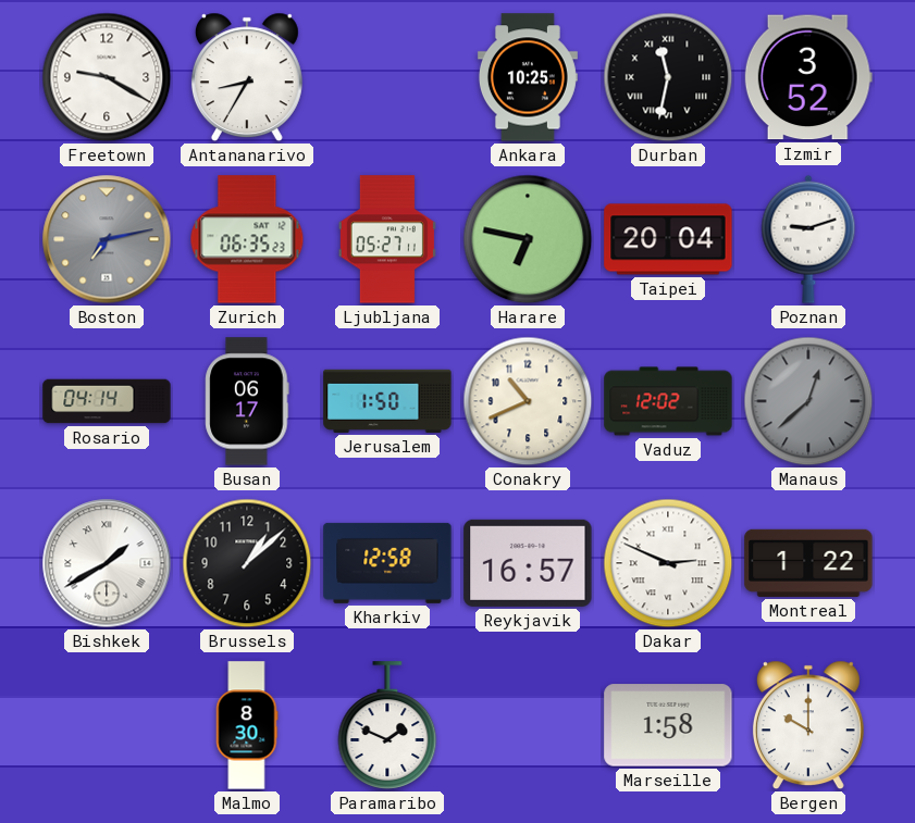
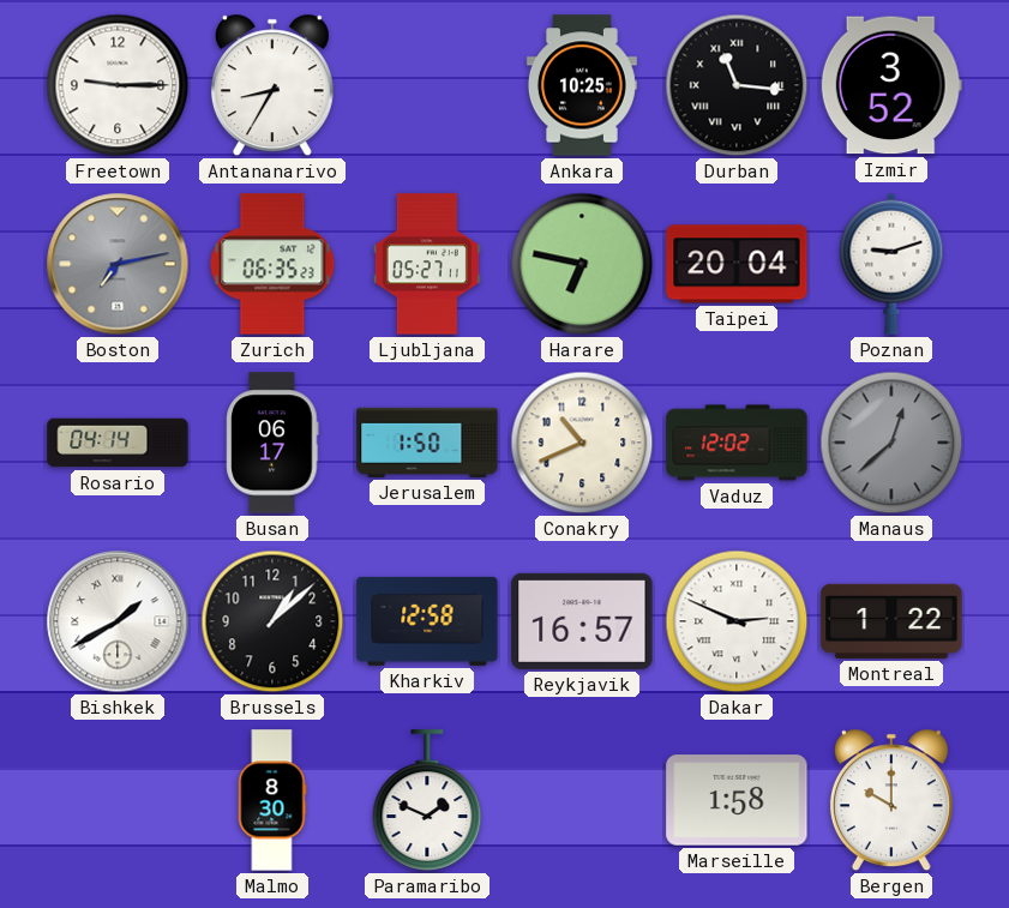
Freetown: 9:20 -> 9:15
Durban: 11:32 -> 11:16
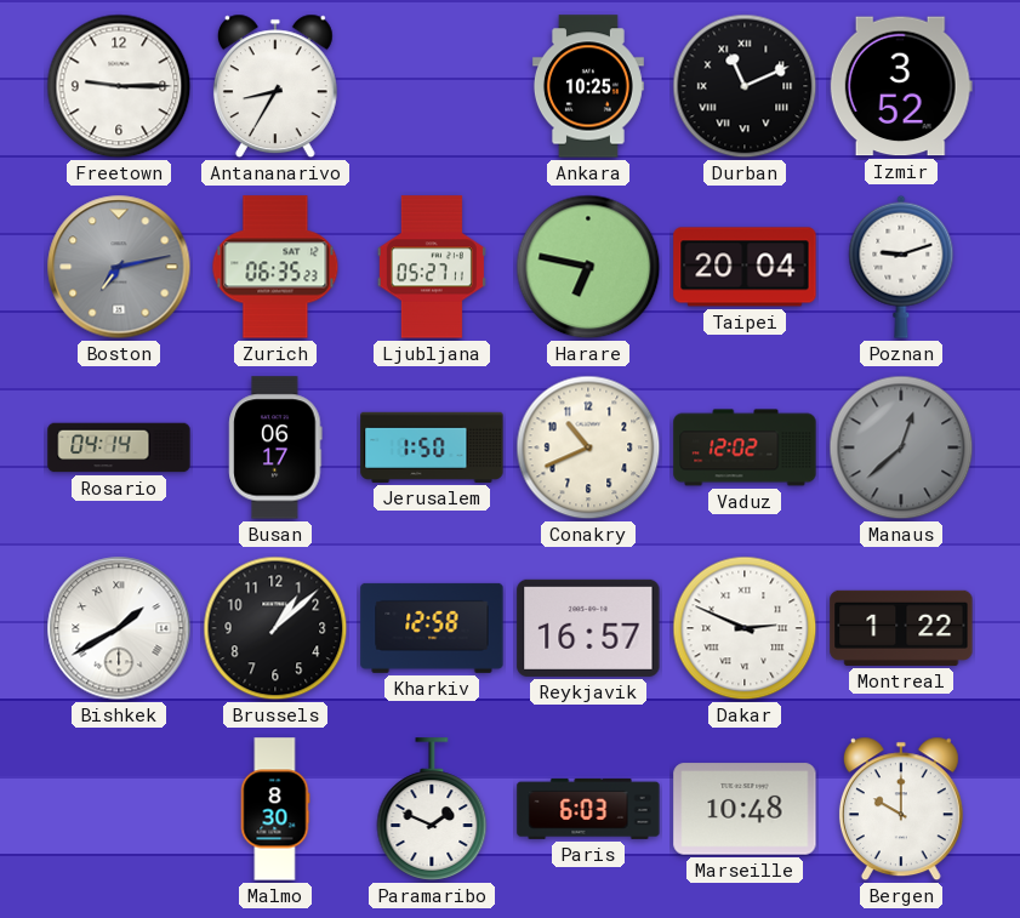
Durban: 11:16 -> 11:11
Paris: none -> 6:03
Marseille: 1:58 -> 10:48
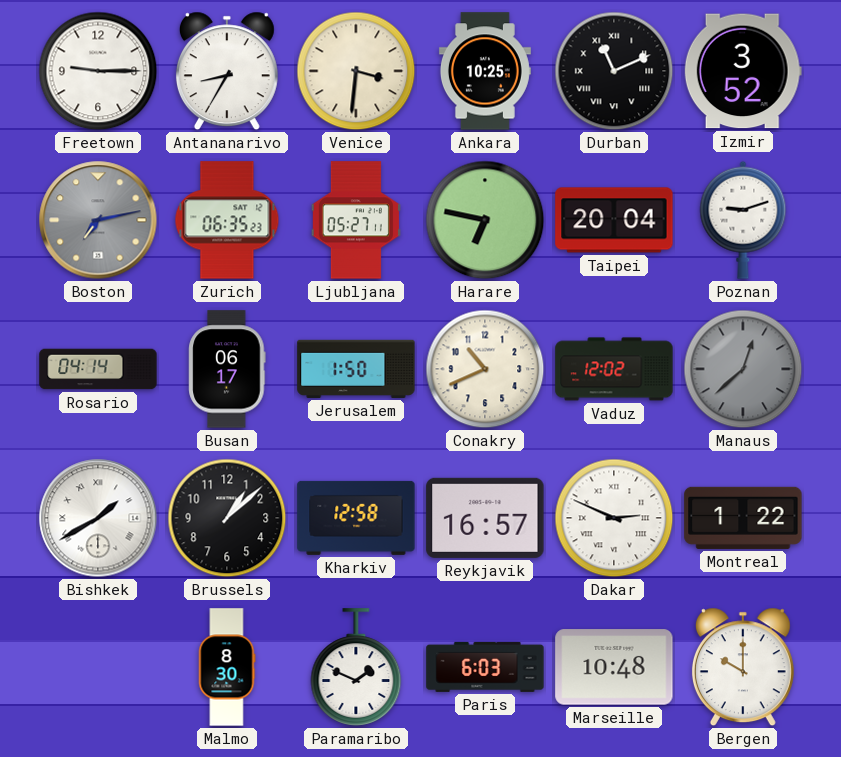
Venice: none -> 3:31
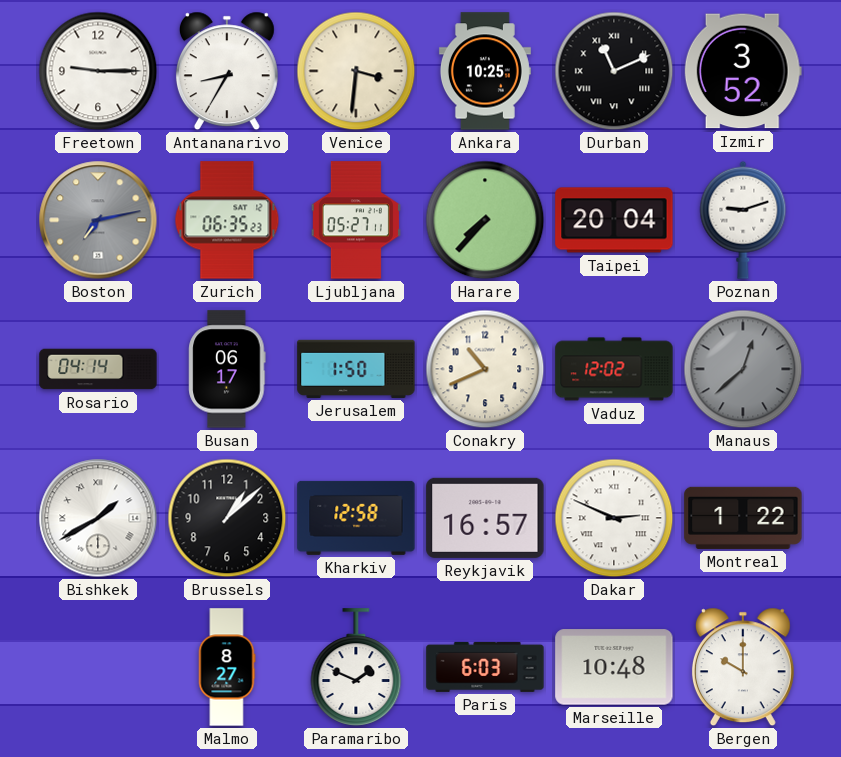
Harare: 6:47 -> 7:37
Malmo: 8:30 -> 8:27
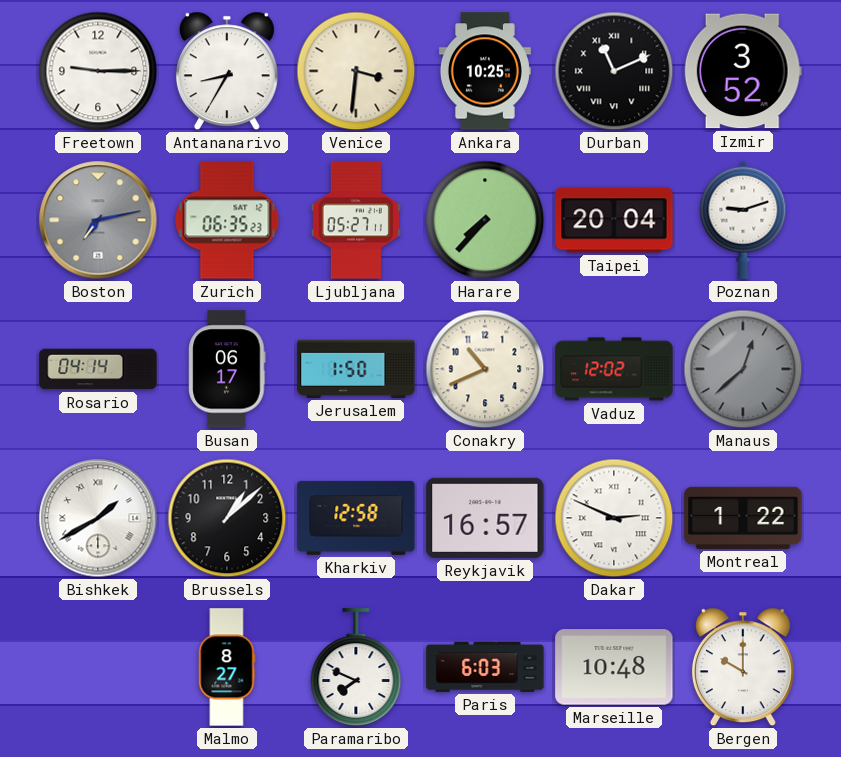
Paramaribo: 1:49 -> 7:49
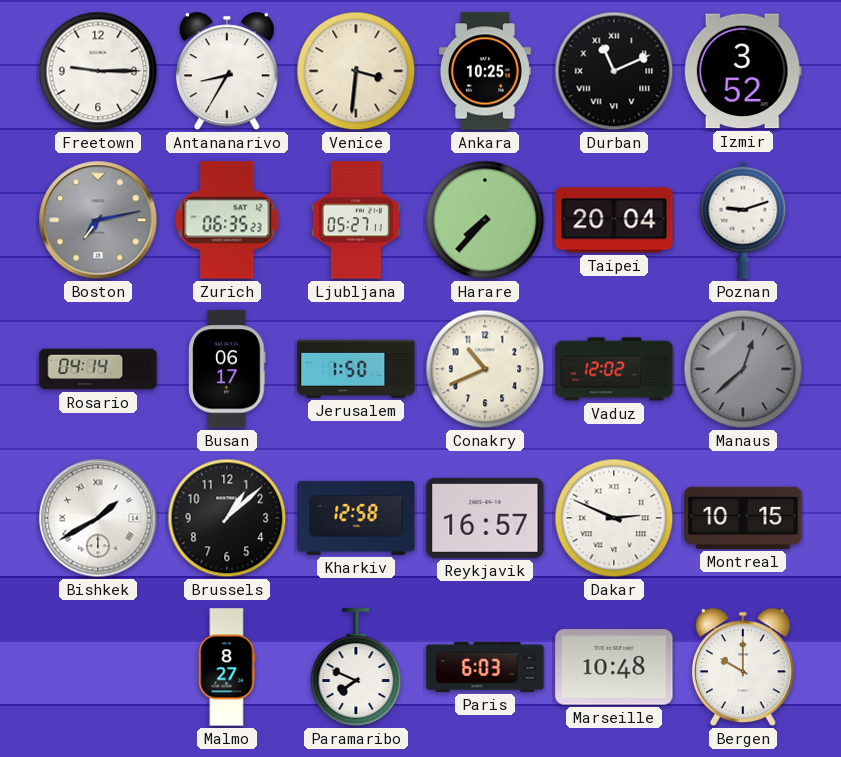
Montreal: 1:22 -> 10:15
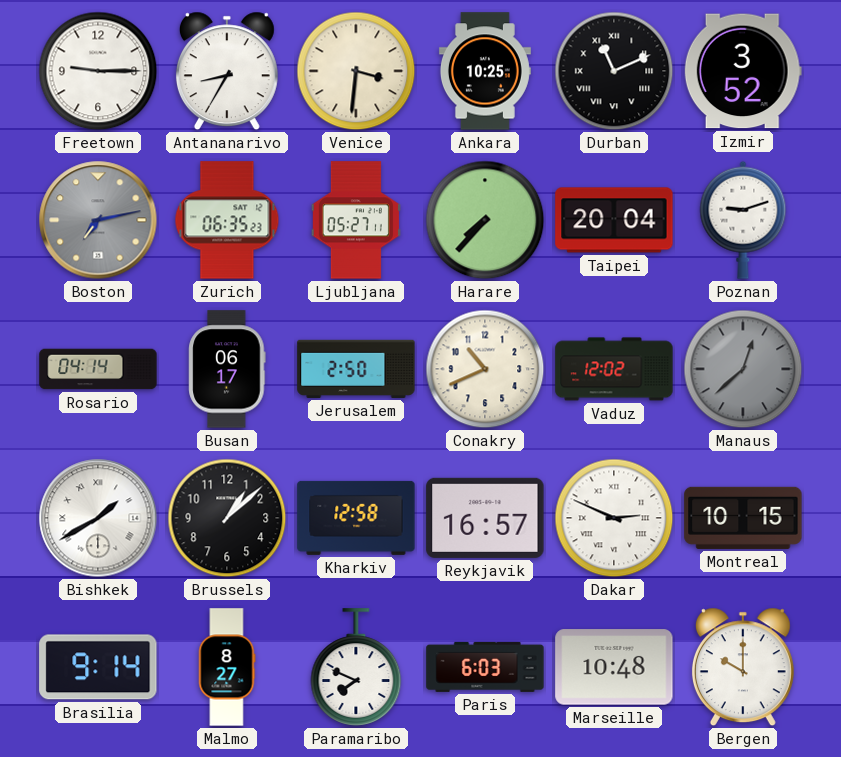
Jerusalem: 1:50 -> 2:50
Brasilia: none -> 9:14
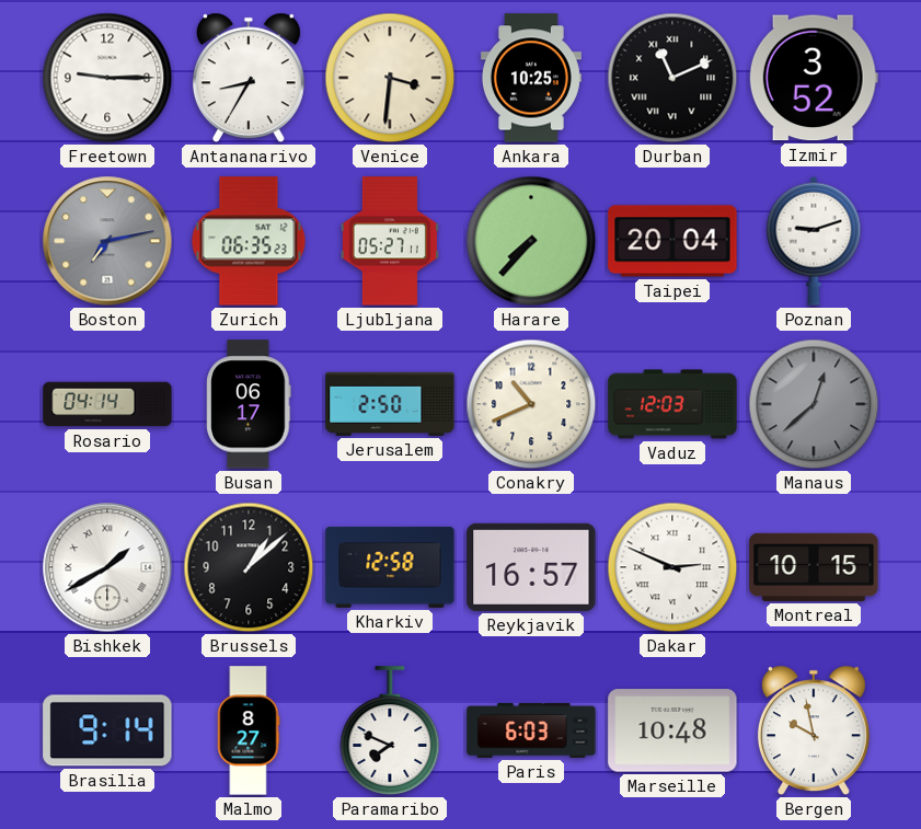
Vaduz: 12:02 -> 12:03
Bergen: 10:00 -> 9:58
